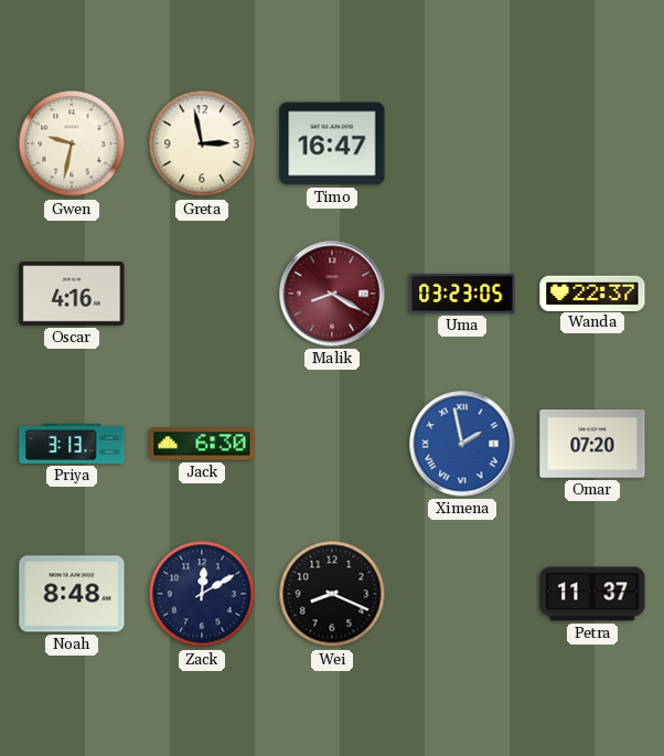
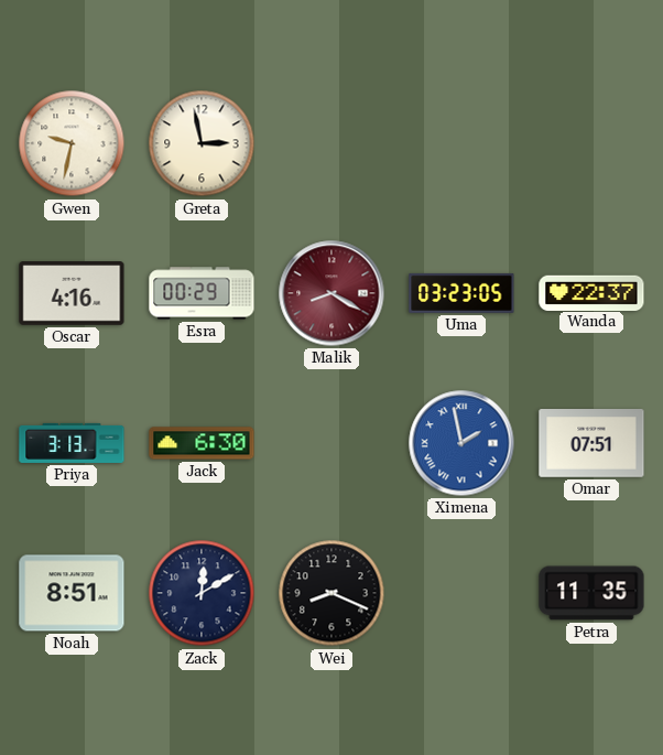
Timo: 16:47 -> none
Esra: none -> 00:29
Omar: 07:20 -> 07:51
Noah: 8:48 -> 8:51
Petra: 11:37 -> 11:35
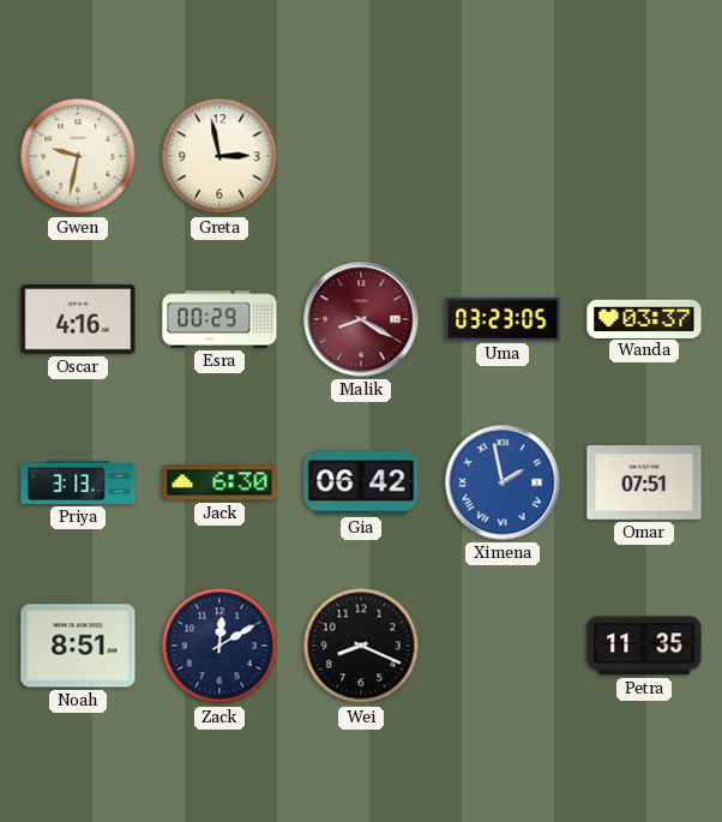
Wanda: 22:37 -> 03:37
Gia: none -> 06:42
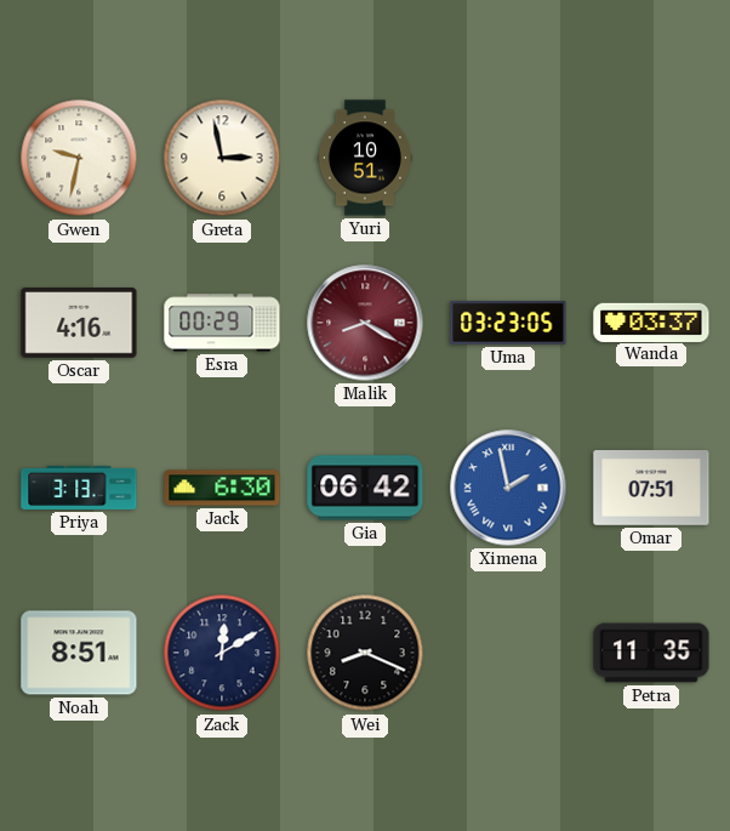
Yuri: none -> 10:51
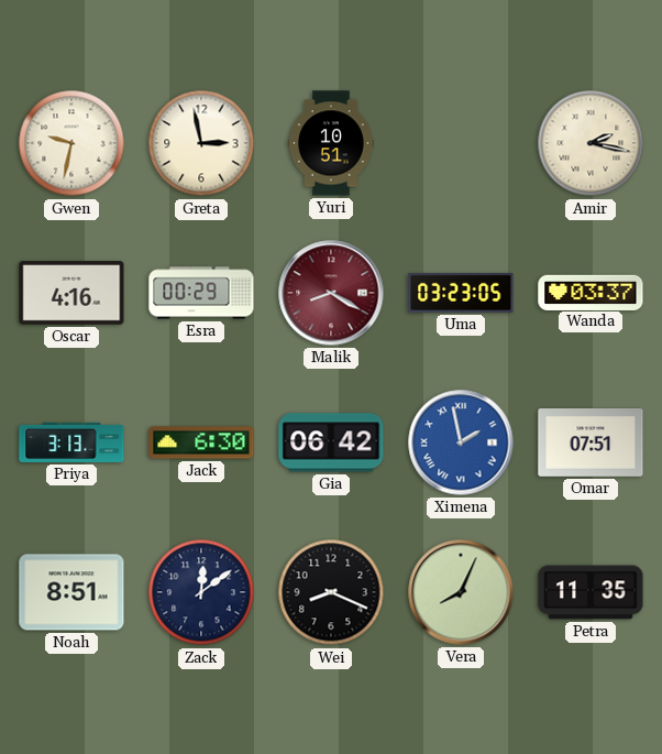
Amir: none -> 2:17
Zack: 12:10 -> 12:09
Vera: none -> 8:04
